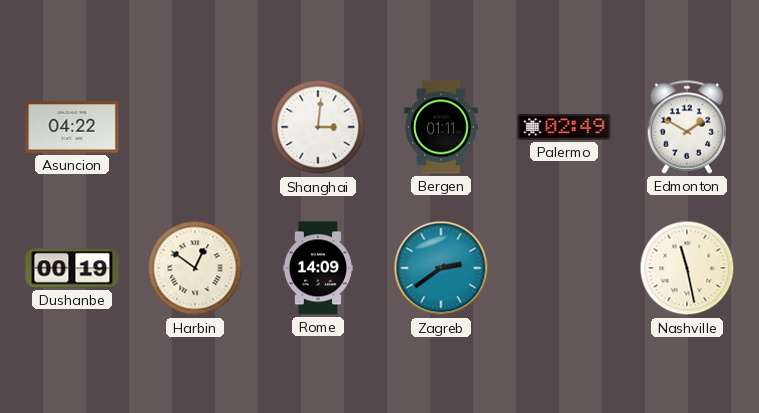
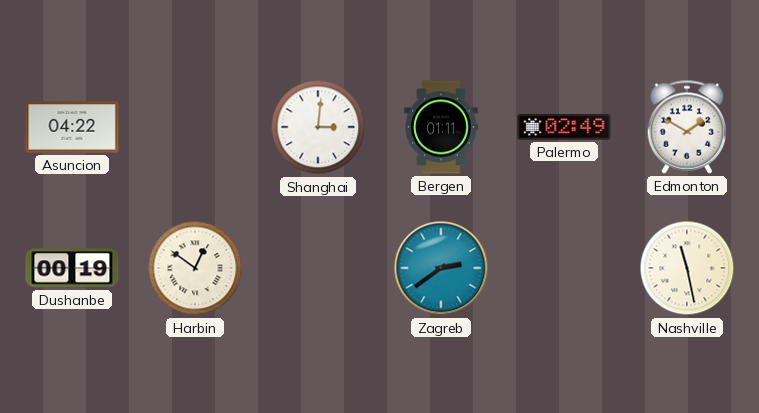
Rome: 14:09 -> none
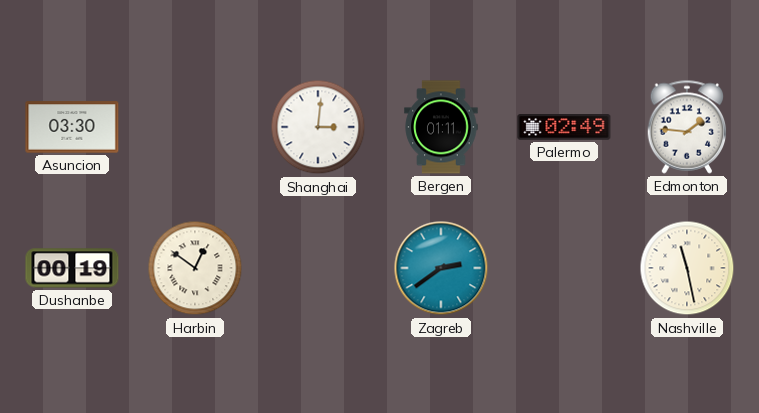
Asuncion: 04:22 -> 03:30
Edmonton: 1:50 -> 1:46
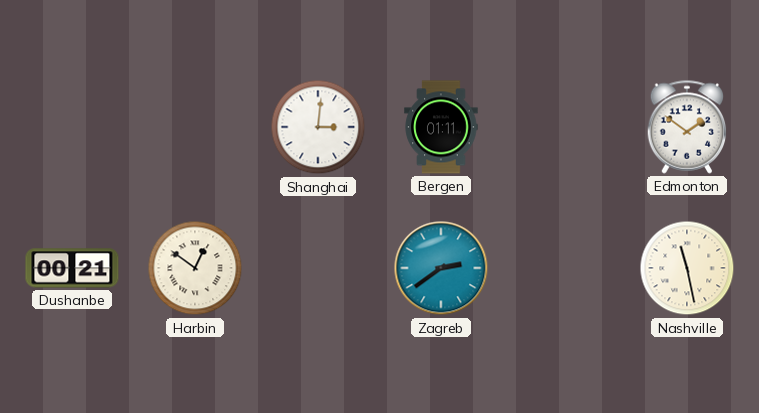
Asuncion: 03:30 -> none
Palermo: 02:49 -> none
Edmonton: 1:46 -> 1:51
Dushanbe: 00:19 -> 00:21
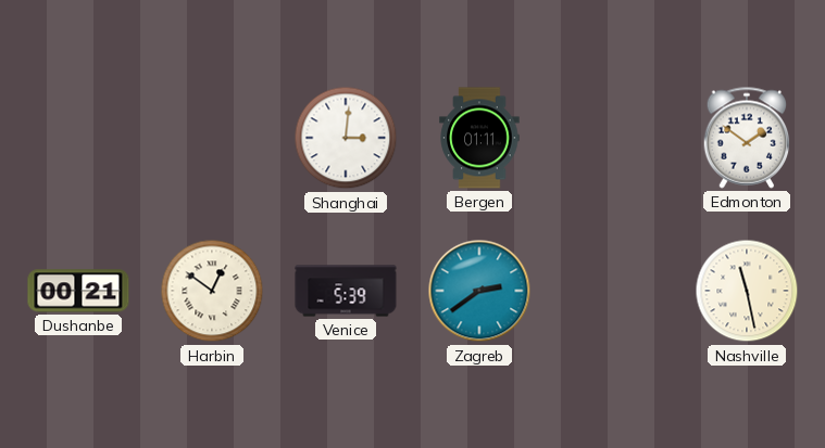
Venice: none -> 5:39
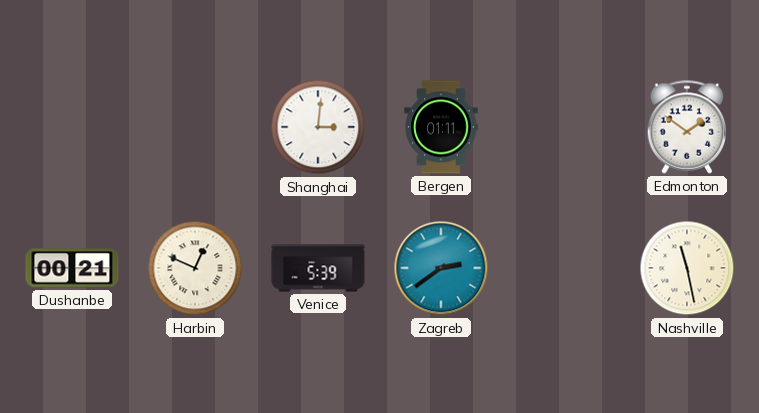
Harbin: 12:51 -> 12:49
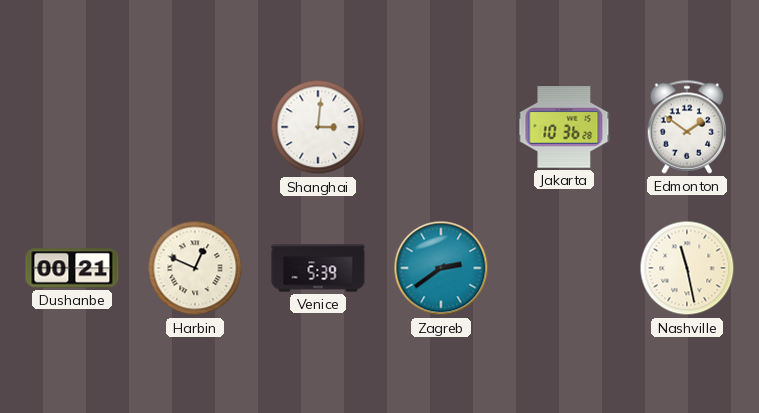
Bergen: 01:11 -> none
Jakarta: none -> 10:36
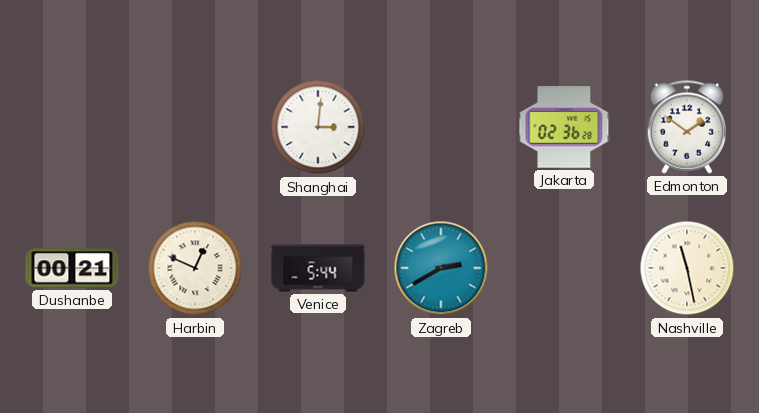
Jakarta: 10:36 -> 02:36
Venice: 5:39 -> 5:44
Zagreb: 2:39 -> 2:40
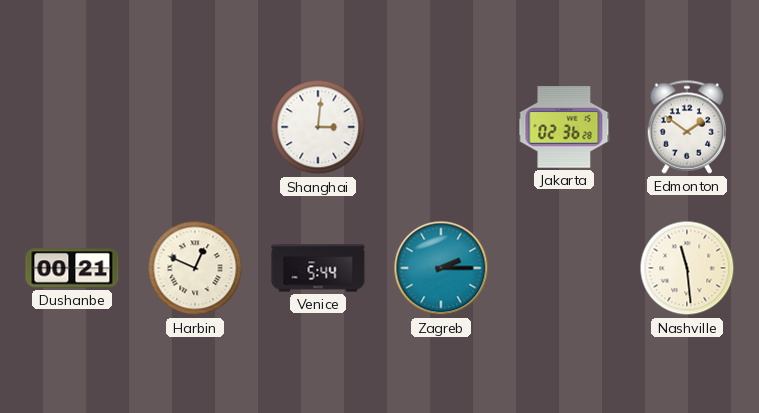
Zagreb: 2:40 -> 2:15
Nashville: 11:28 -> 11:29
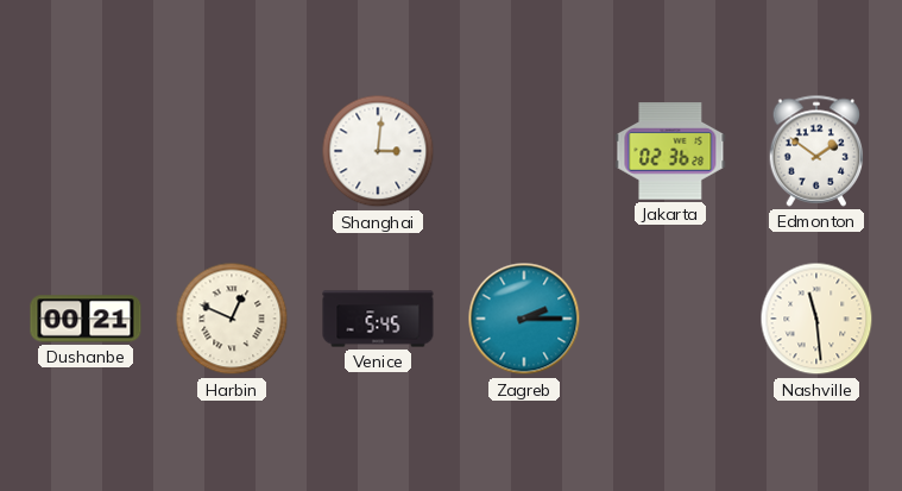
Venice: 5:44 -> 5:45
